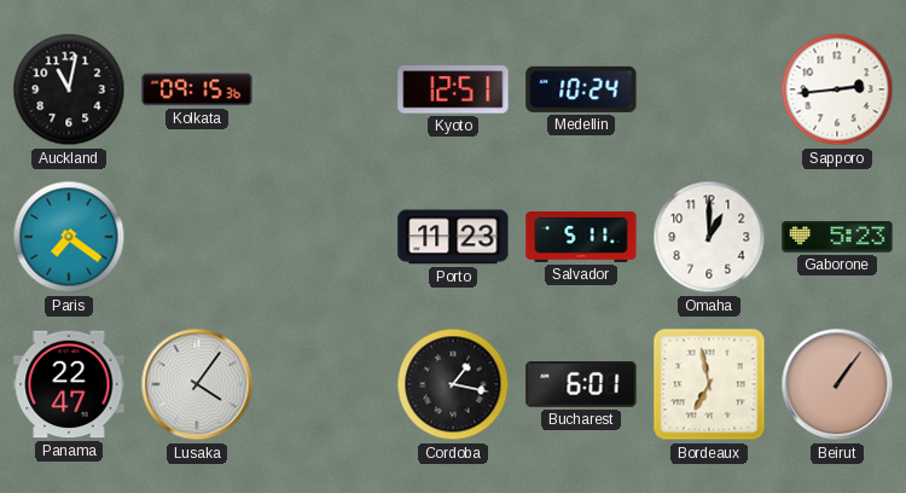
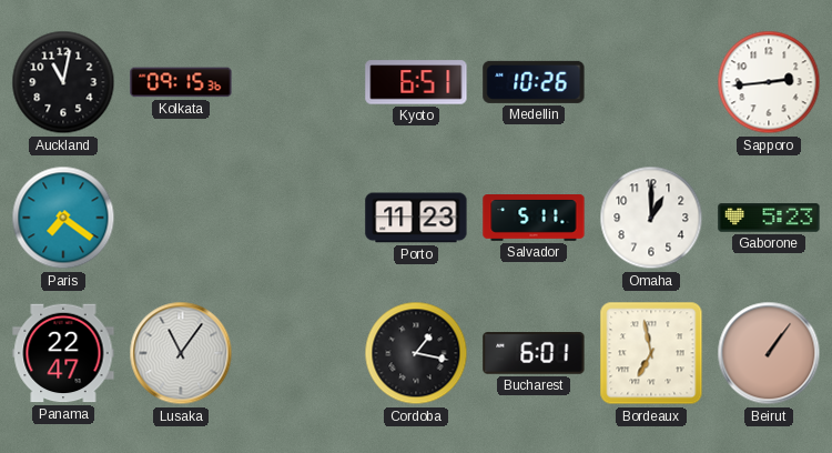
Kyoto: 12:51 -> 6:51
Medellin: 10:24 -> 10:26
Lusaka: 4:06 -> 11:06
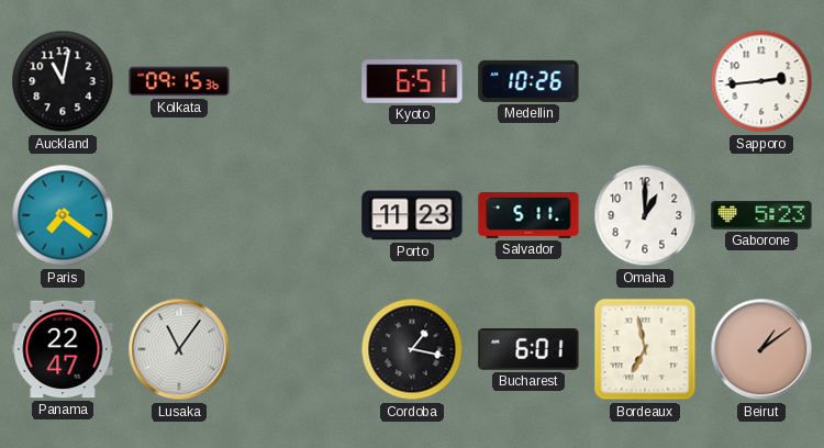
Beirut: 1:06 -> 1:09
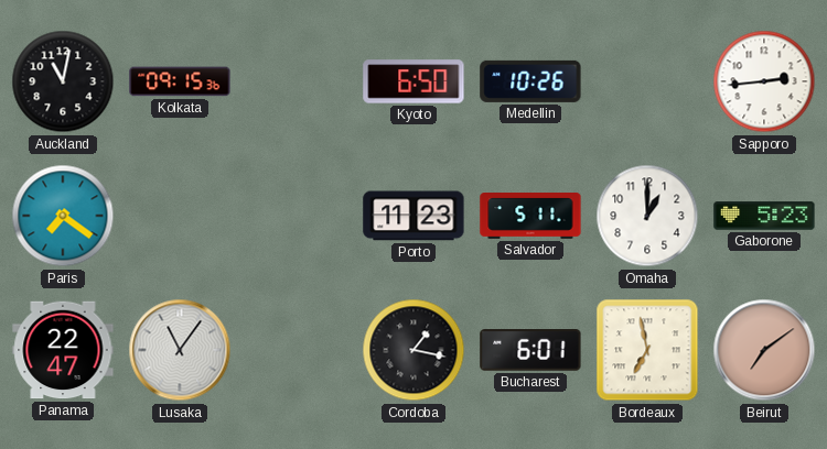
Kyoto: 6:51 -> 6:50
Beirut: 1:09 -> 7:09
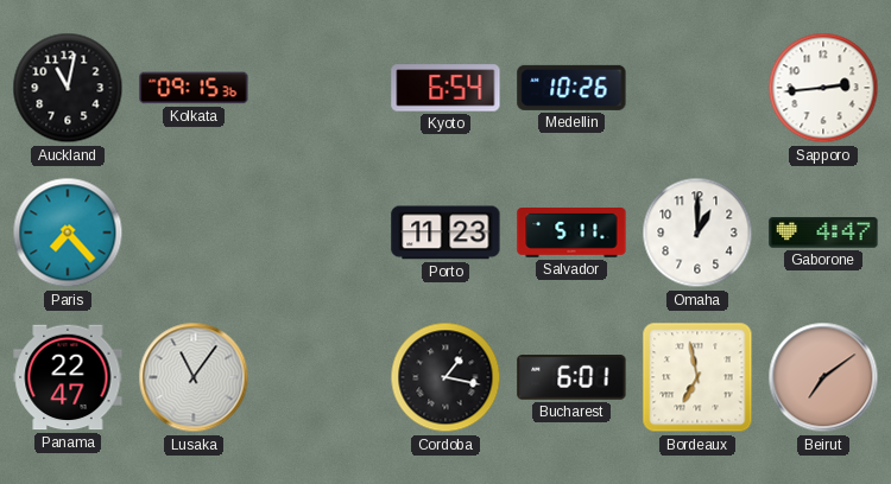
Kyoto: 6:50 -> 6:54
Paris: 7:21 -> 7:23
Gaborone: 5:23 -> 4:47
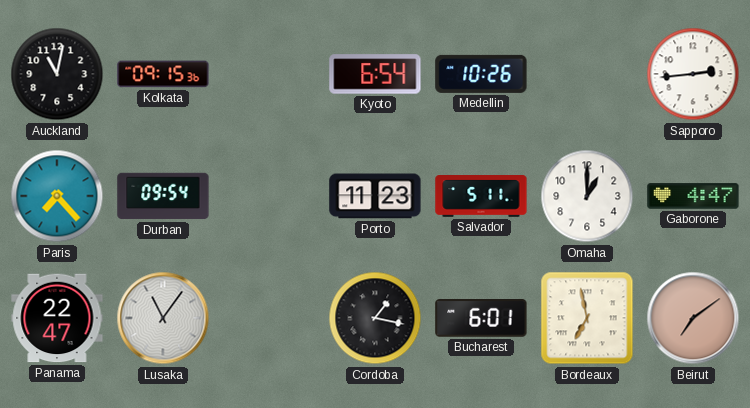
Durban: none -> 09:54
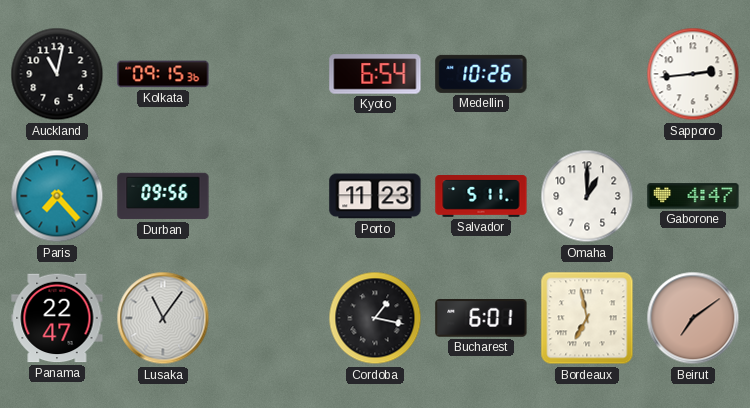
Durban: 09:54 -> 09:56
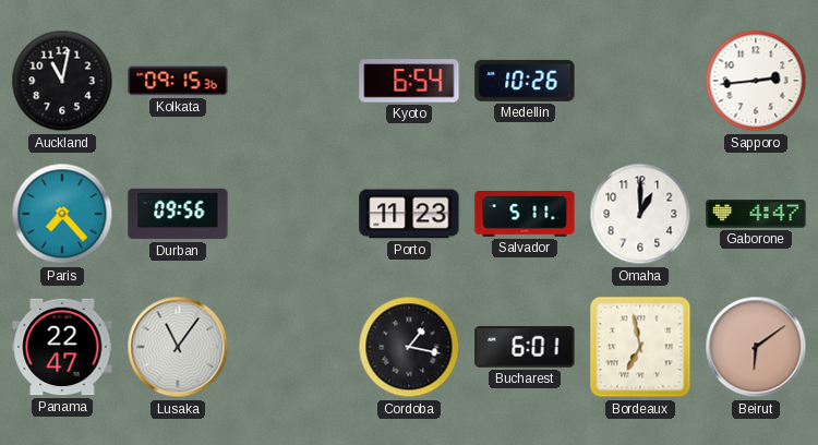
Beirut: 7:09 -> 6:09
